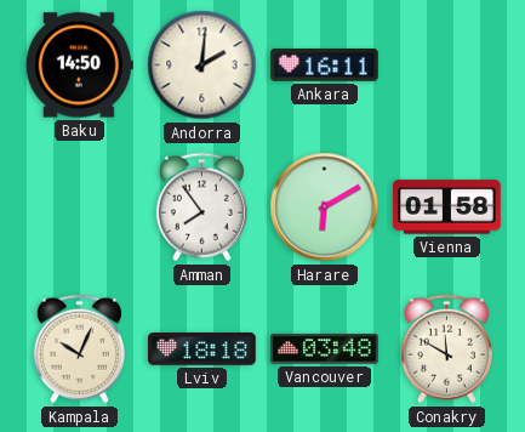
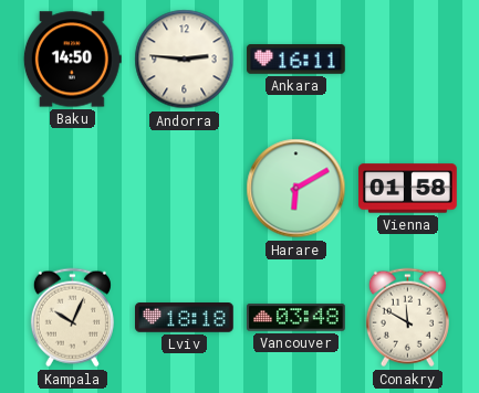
Andorra: 2:01 -> 2:46
Amman: 7:54 -> none
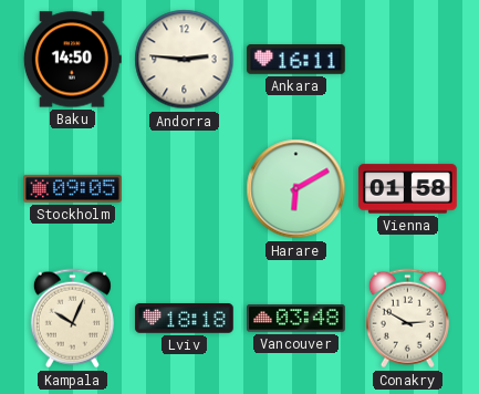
Stockholm: none -> 09:05
Conakry: 11:50 -> 2:50
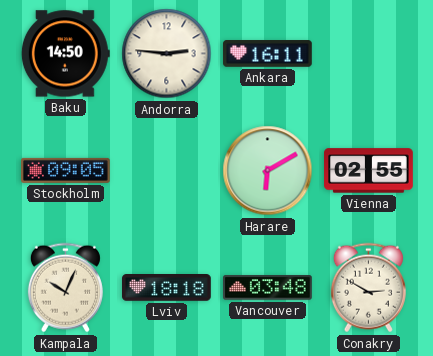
Vienna: 01:58 -> 02:55
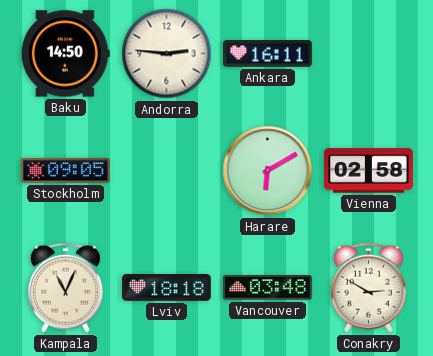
Vienna: 02:55 -> 02:58
Kampala: 10:04 -> 11:04
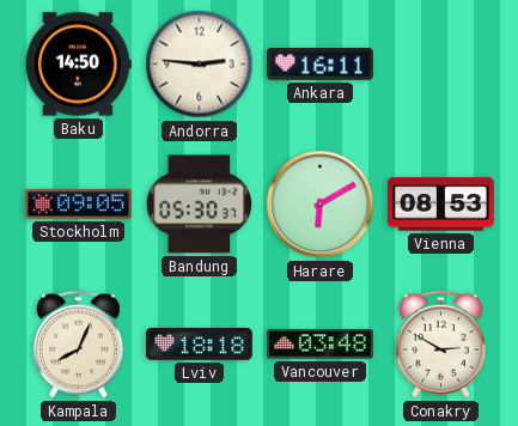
Bandung: none -> 05:30
Vienna: 02:58 -> 08:53
Kampala: 11:04 -> 8:04
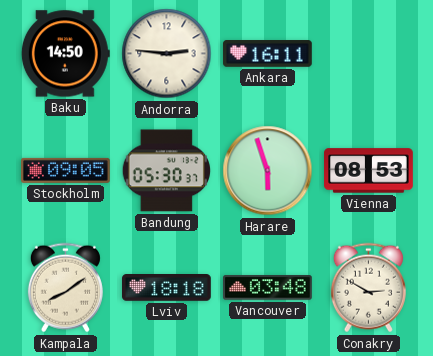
Harare: 6:10 -> 5:57
Kampala: 8:04 -> 8:09
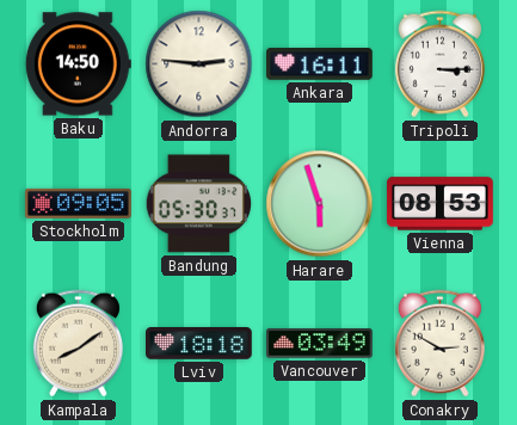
Tripoli: none -> 3:15
Vancouver: 03:48 -> 03:49
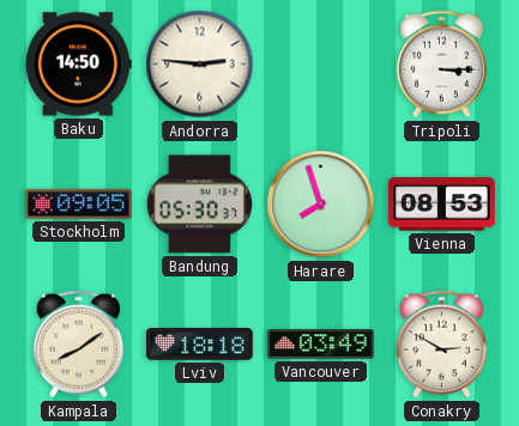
Ankara: 16:11 -> none
Harare: 5:57 -> 7:57
